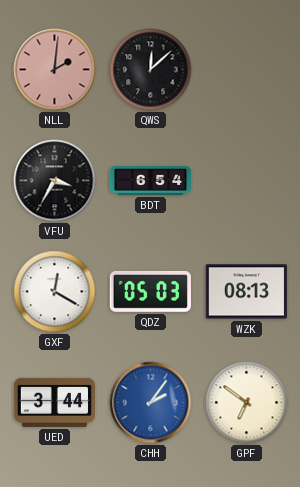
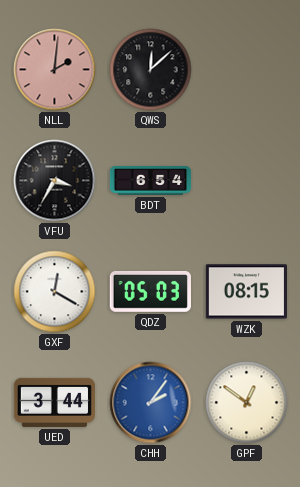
WZK: 08:13 -> 08:15
GPF: 6:51 -> 12:51
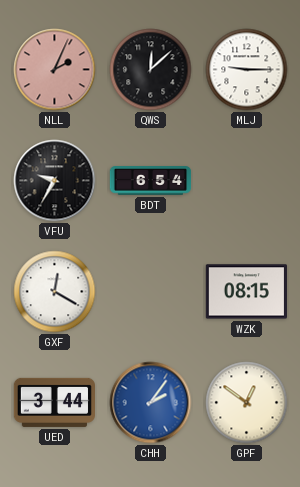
NLL: 2:01 -> 2:04
MLJ: none -> 9:15
VFU: 3:35 -> 9:35
QDZ: 05:03 -> none
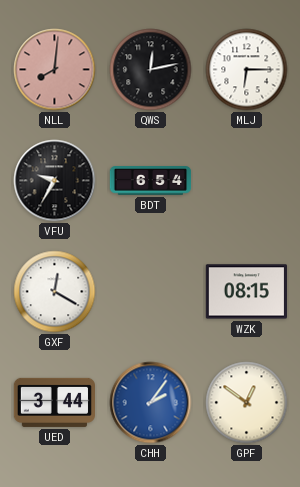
NLL: 2:04 -> 8:01
QWS: 12:08 -> 12:13
MLJ: 9:15 -> 6:15
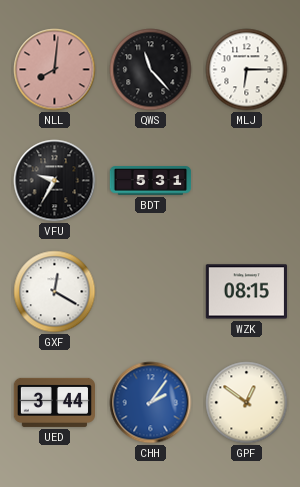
QWS: 12:13 -> 11:23
BDT: 6:54 -> 5:31
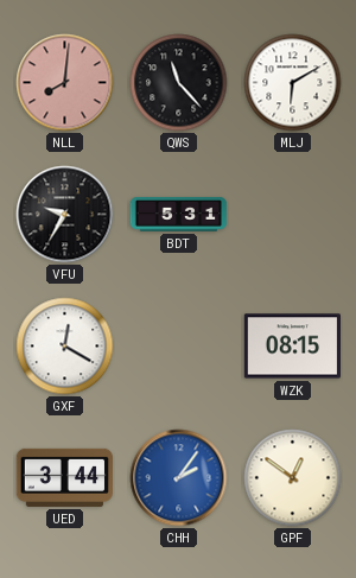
MLJ: 6:15 -> 6:10
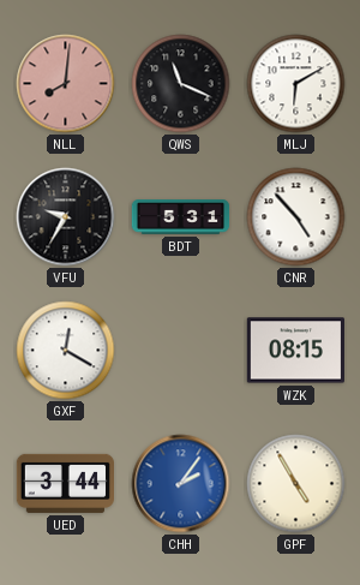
QWS: 11:23 -> 11:19
CNR: none -> 4:53
GPF: 12:51 -> 4:55
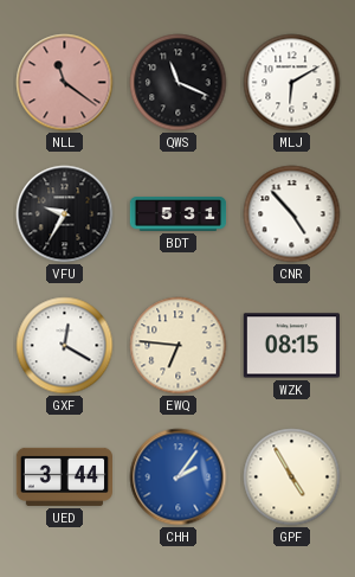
NLL: 8:01 -> 11:21
EWQ: none -> 6:46
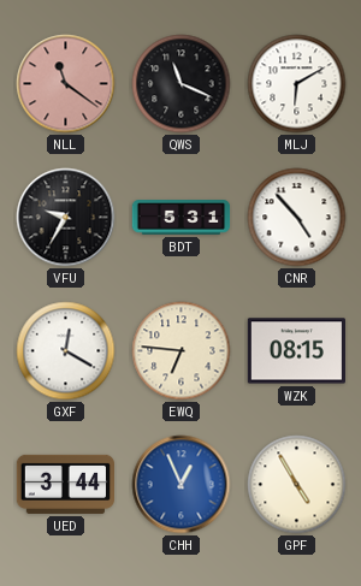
CHH: 2:06 -> 12:56
